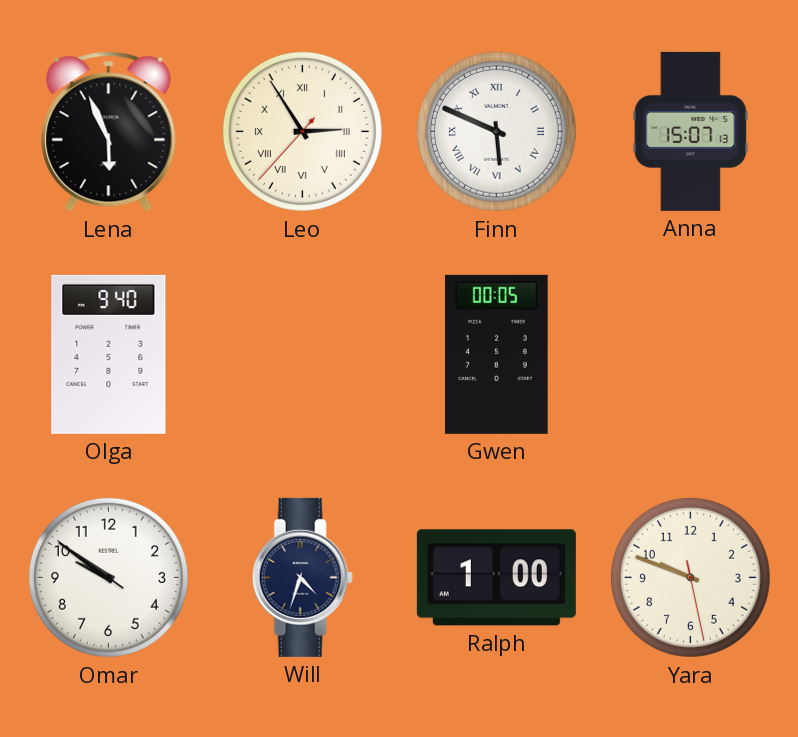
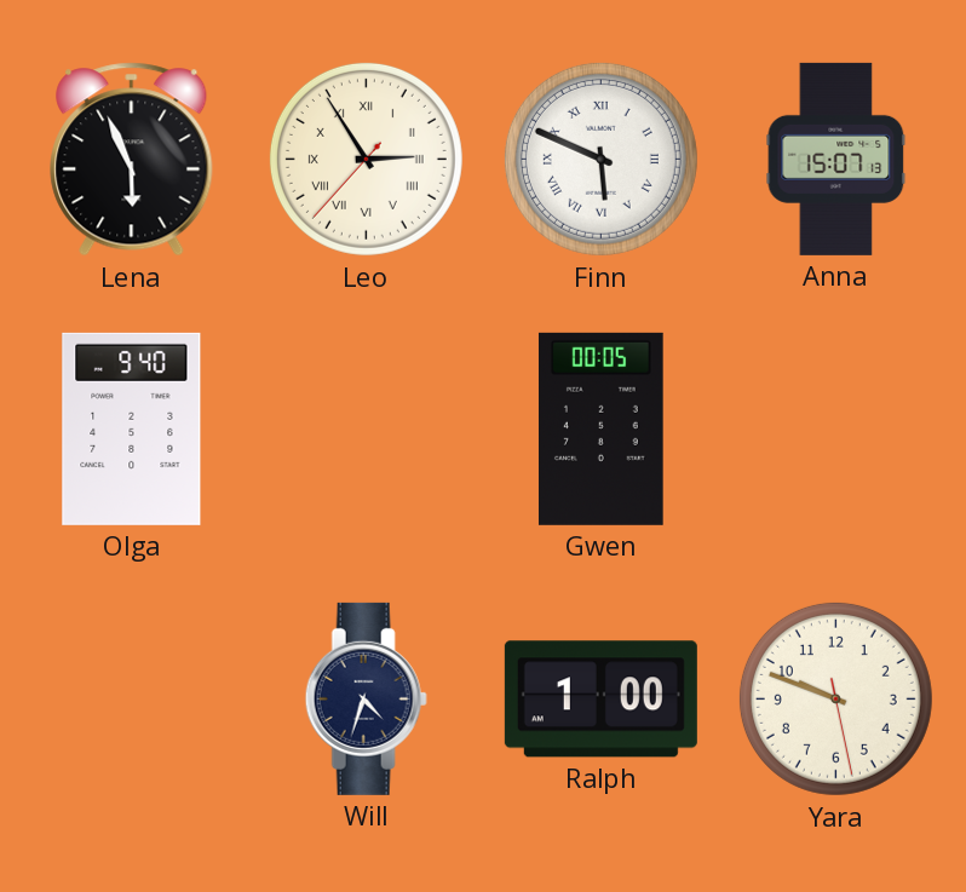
Omar: 9:50 -> none
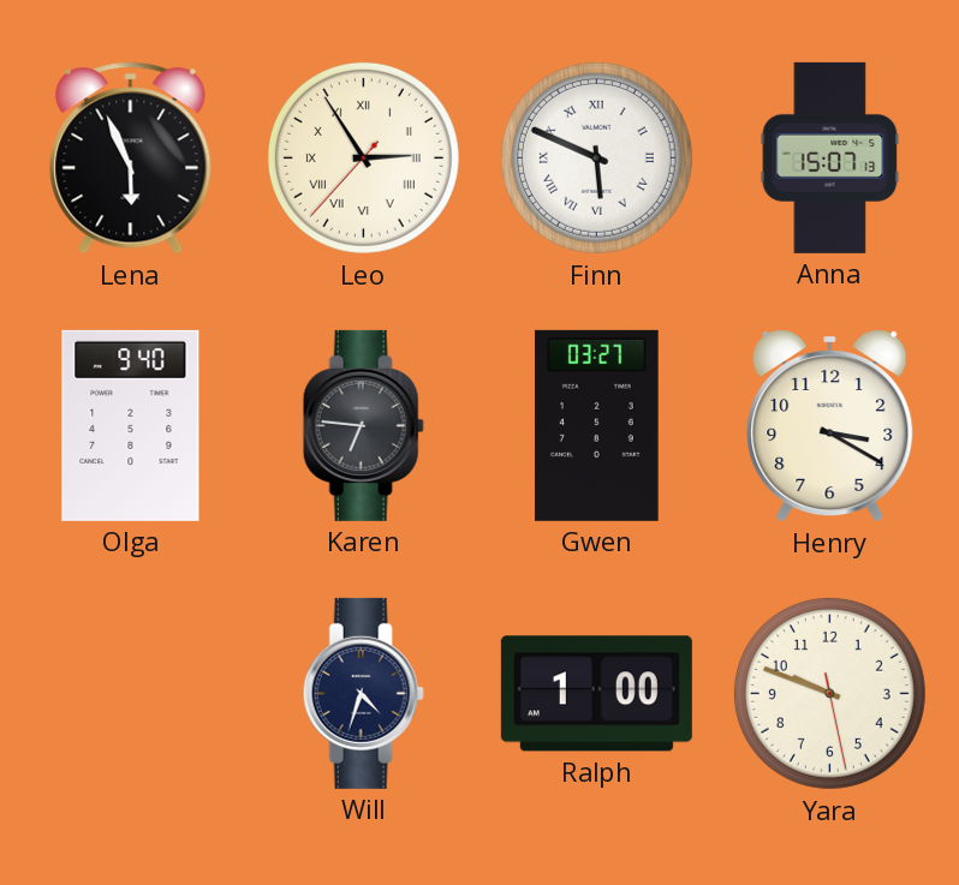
Karen: none -> 6:46
Gwen: 00:05 -> 03:27
Henry: none -> 3:20
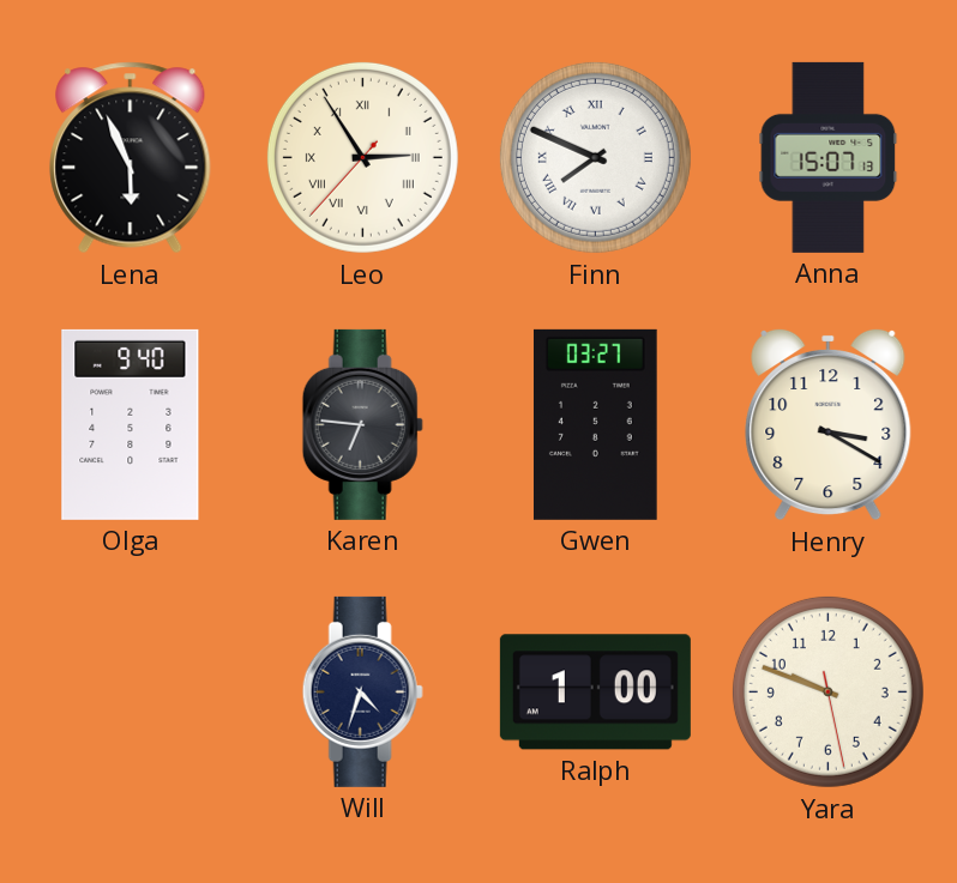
Finn: 5:49 -> 7:49
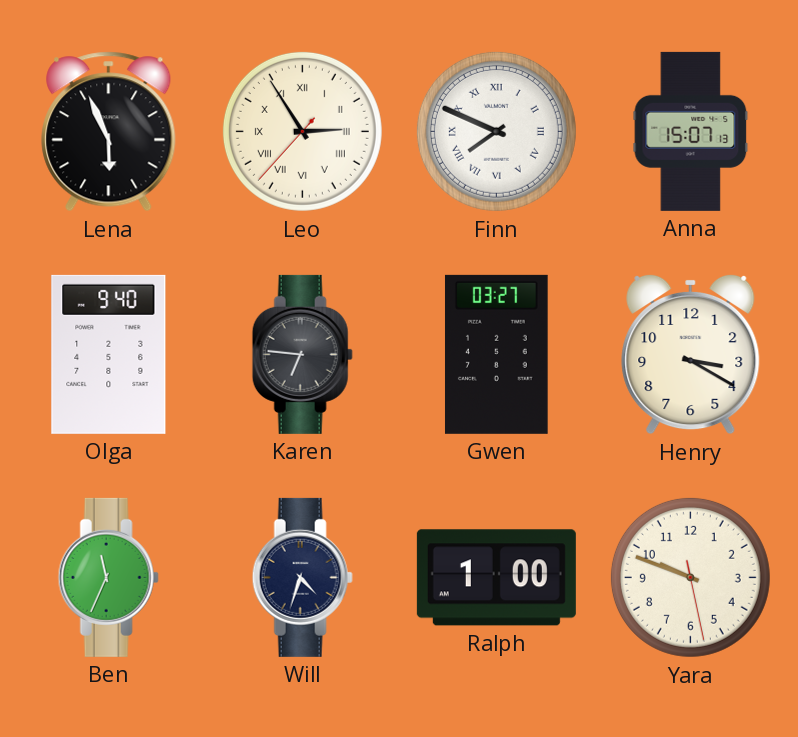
Ben: none -> 11:34
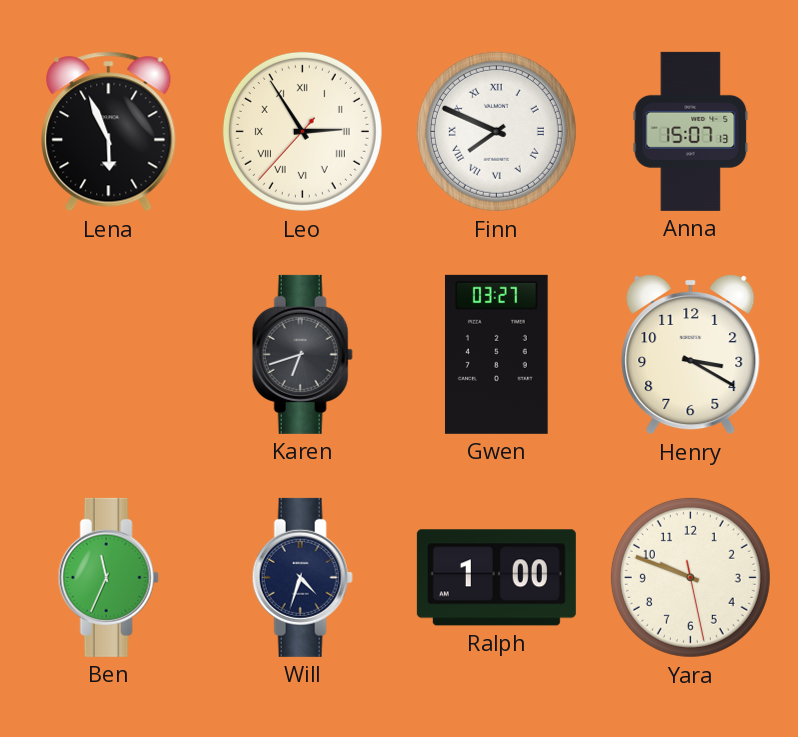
Olga: 9:40 -> none
Karen: 6:46 -> 6:42
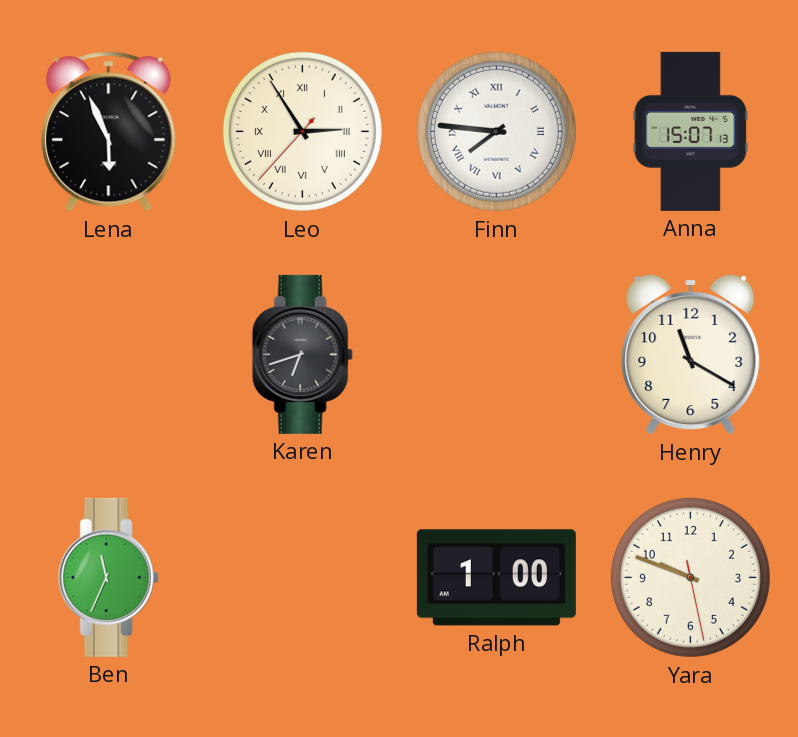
Finn: 7:49 -> 7:46
Gwen: 03:27 -> none
Henry: 3:20 -> 11:20
Will: 4:33 -> none
